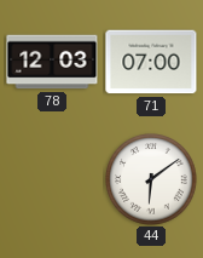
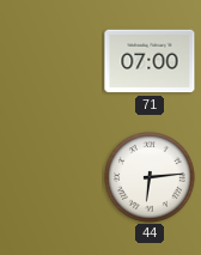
78: 12:03 -> none
44: 6:09 -> 6:14
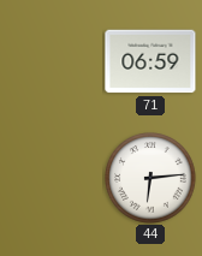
71: 07:00 -> 06:59
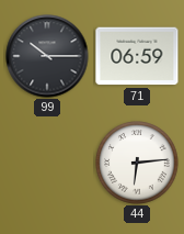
99: none -> 10:15
